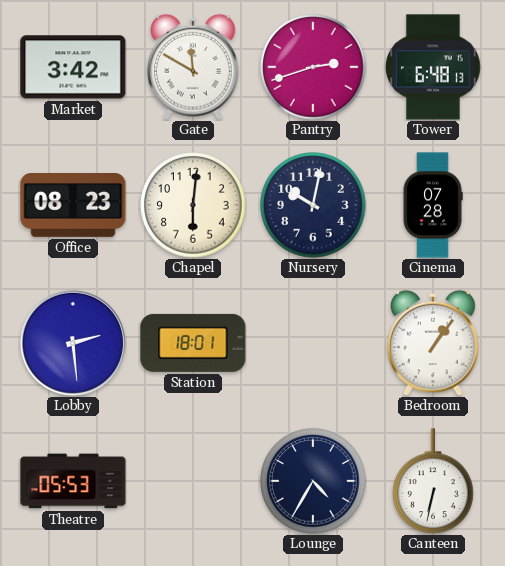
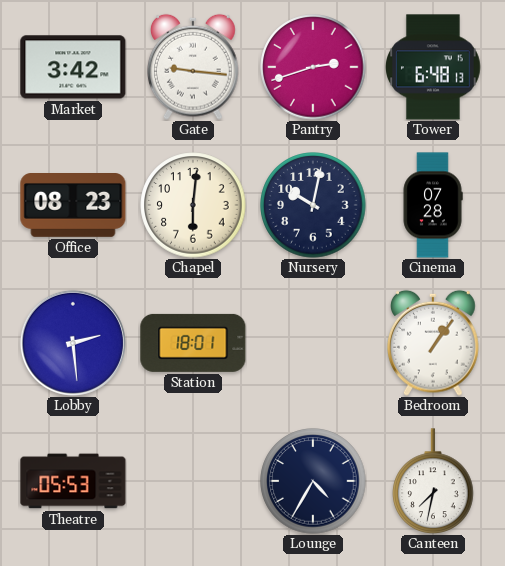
Gate: 11:50 -> 9:16
Canteen: 6:32 -> 7:32
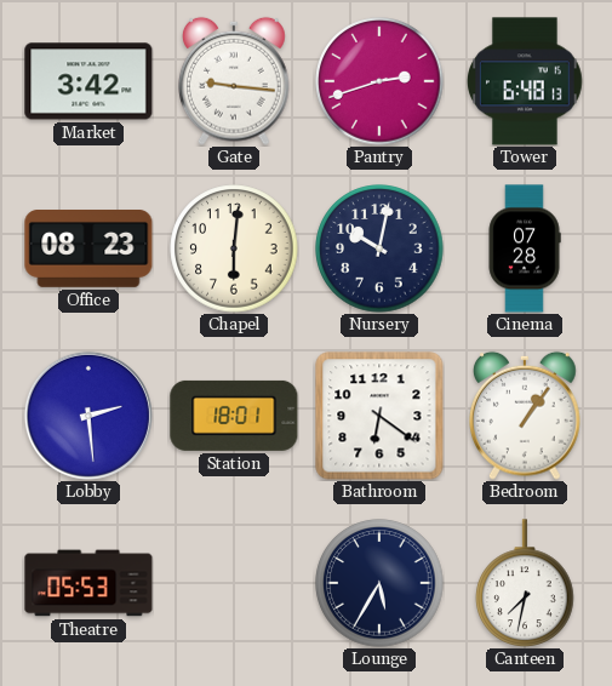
Bathroom: none -> 6:21
Lounge: 4:35 -> 5:35
